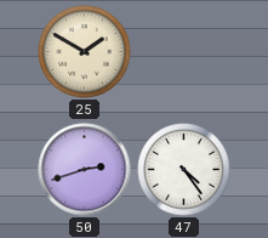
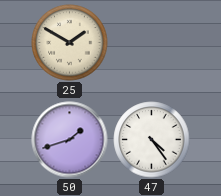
50: 2:42 -> 1:42
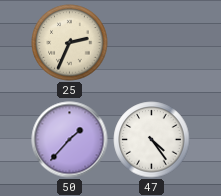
25: 1:50 -> 2:34
50: 1:42 -> 1:37
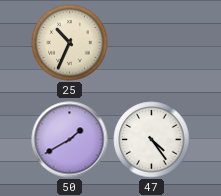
25: 2:34 -> 10:34
50: 1:37 -> 1:40
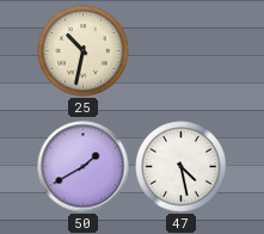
25: 10:34 -> 10:32
47: 4:24 -> 4:28
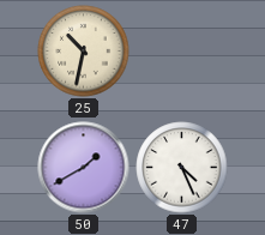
47: 4:28 -> 4:26
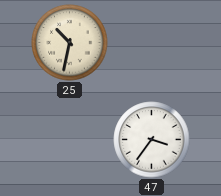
50: 1:40 -> none
47: 4:26 -> 3:36
